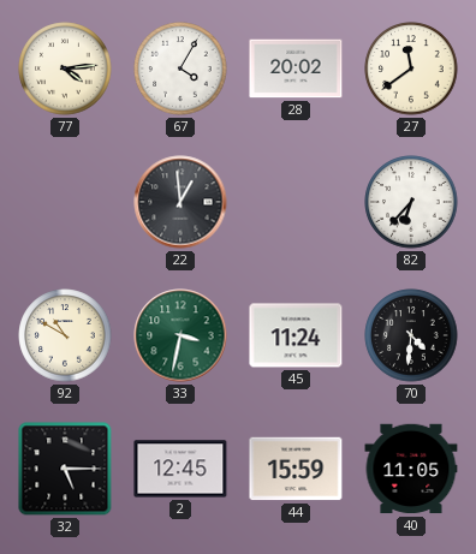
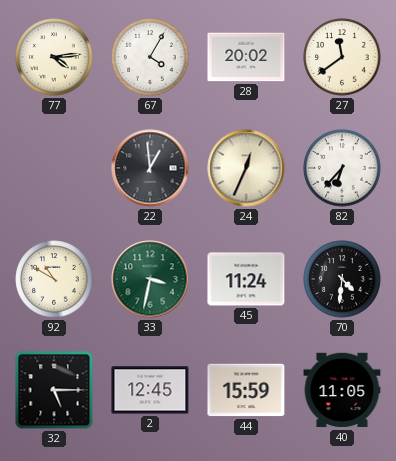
24: none -> 12:34
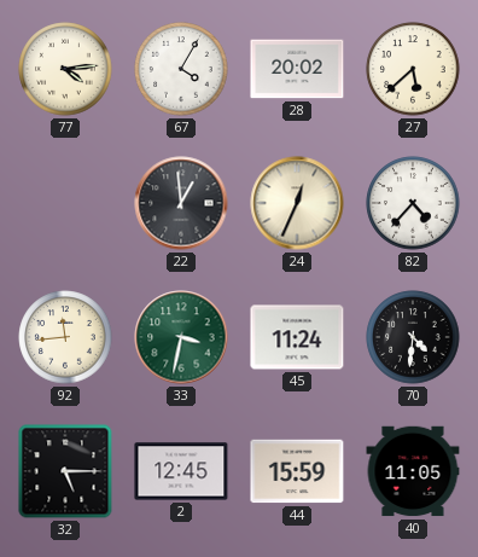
27: 11:39 -> 5:38
82: 6:37 -> 4:37
92: 10:50 -> 11:44
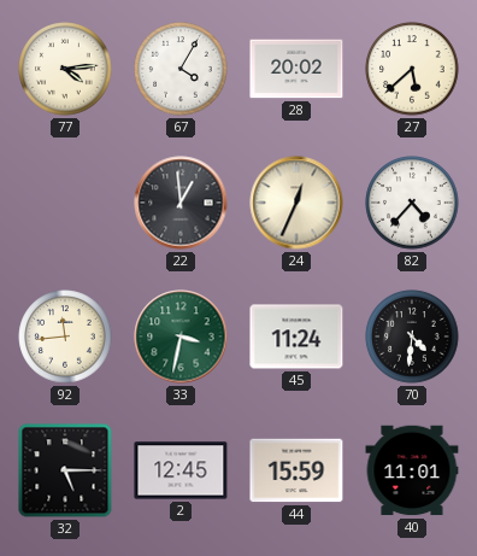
40: 11:05 -> 11:01
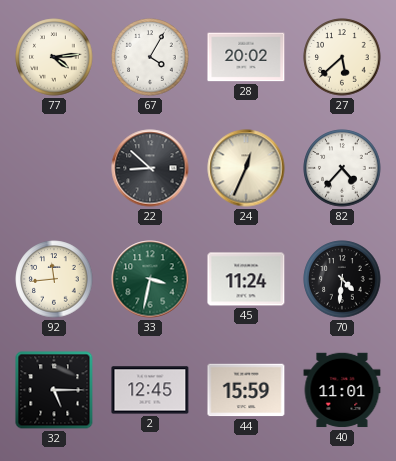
22: 12:59 -> 8:52
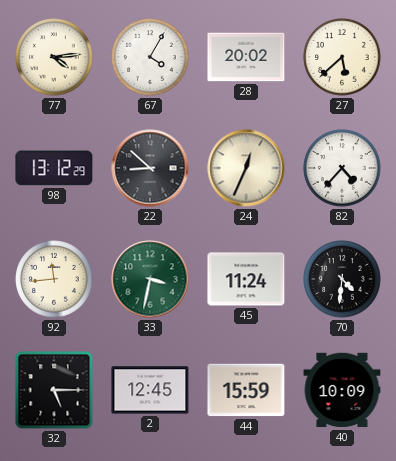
98: none -> 13:12
40: 11:01 -> 10:09
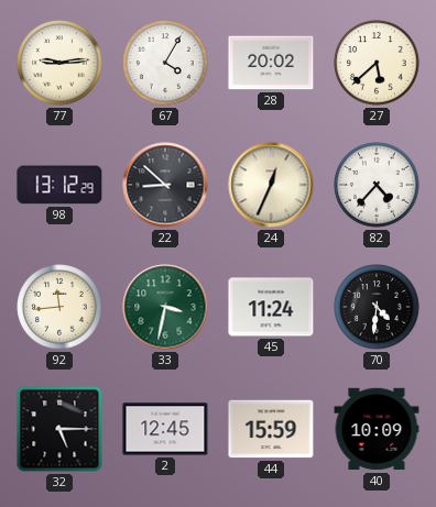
77: 4:14 -> 9:14
